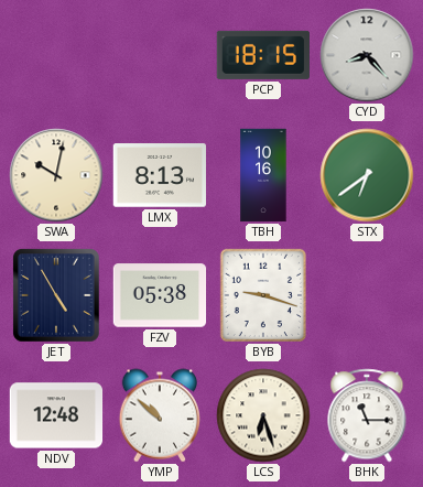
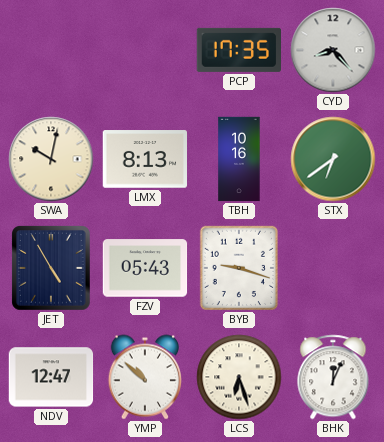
PCP: 18:15 -> 17:35
FZV: 05:38 -> 05:43
NDV: 12:48 -> 12:47
BHK: 11:15 -> 12:04
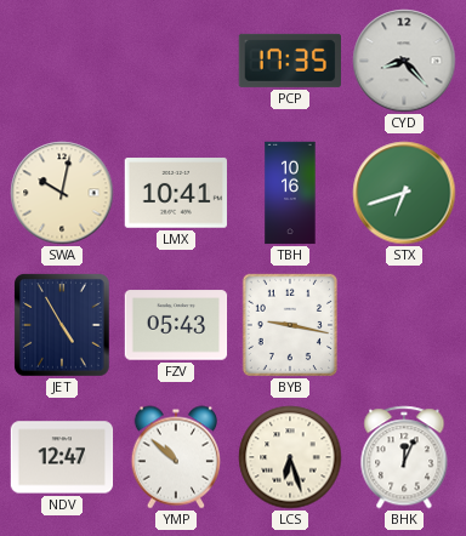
LMX: 8:13 -> 10:41
STX: 6:39 -> 6:42
BYB: 9:18 -> 9:17
